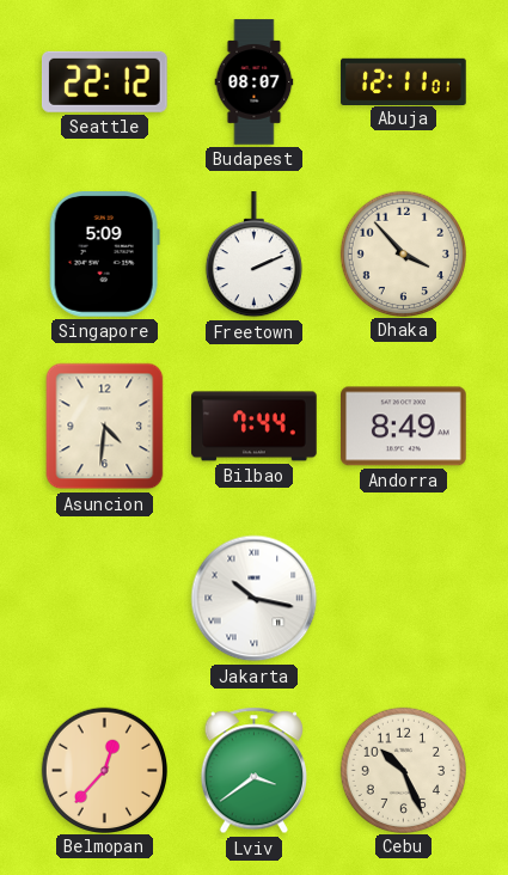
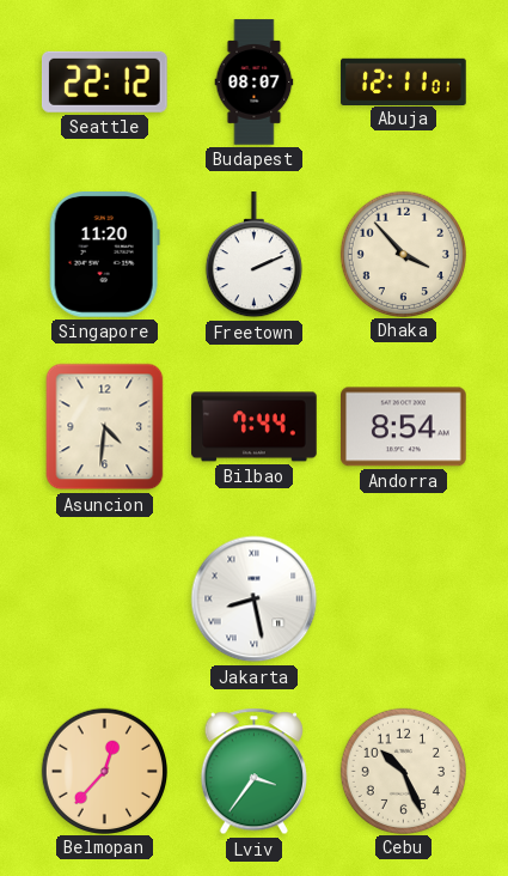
Singapore: 5:09 -> 11:20
Andorra: 8:49 -> 8:54
Jakarta: 10:17 -> 8:28
Lviv: 3:39 -> 3:36
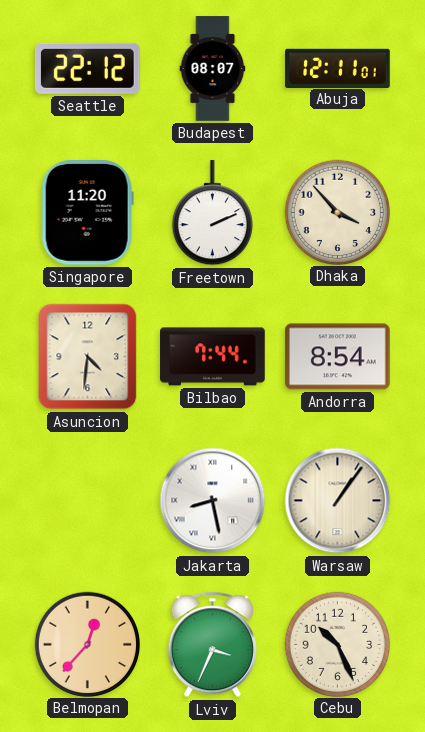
Warsaw: none -> 1:06
Lviv: 3:36 -> 3:34
